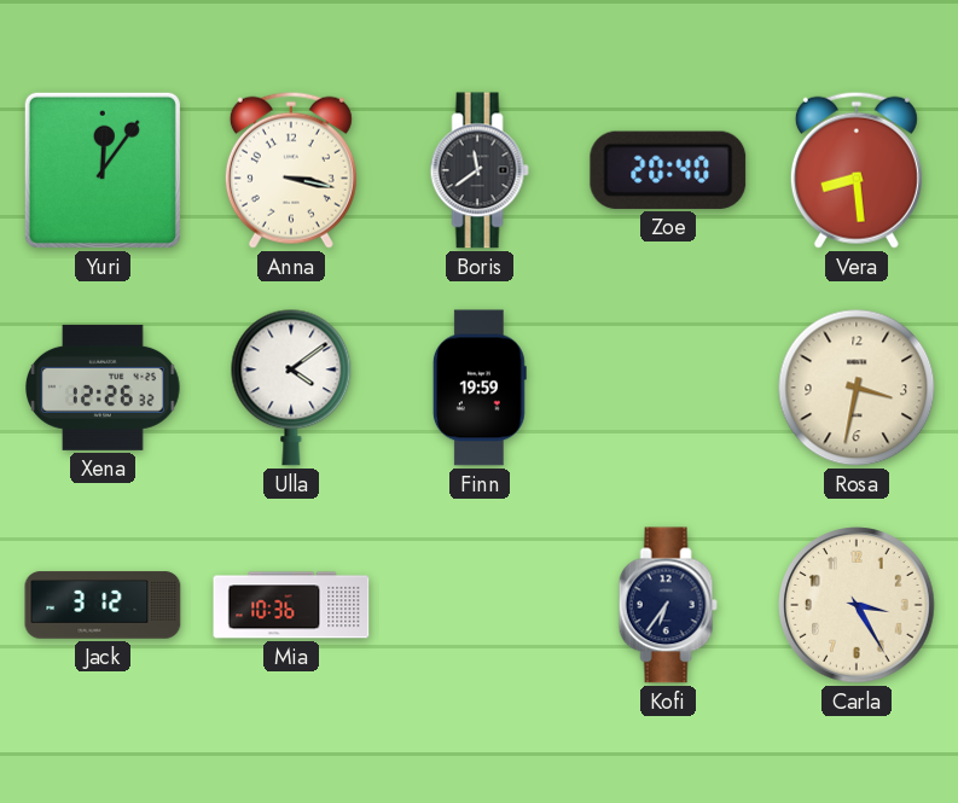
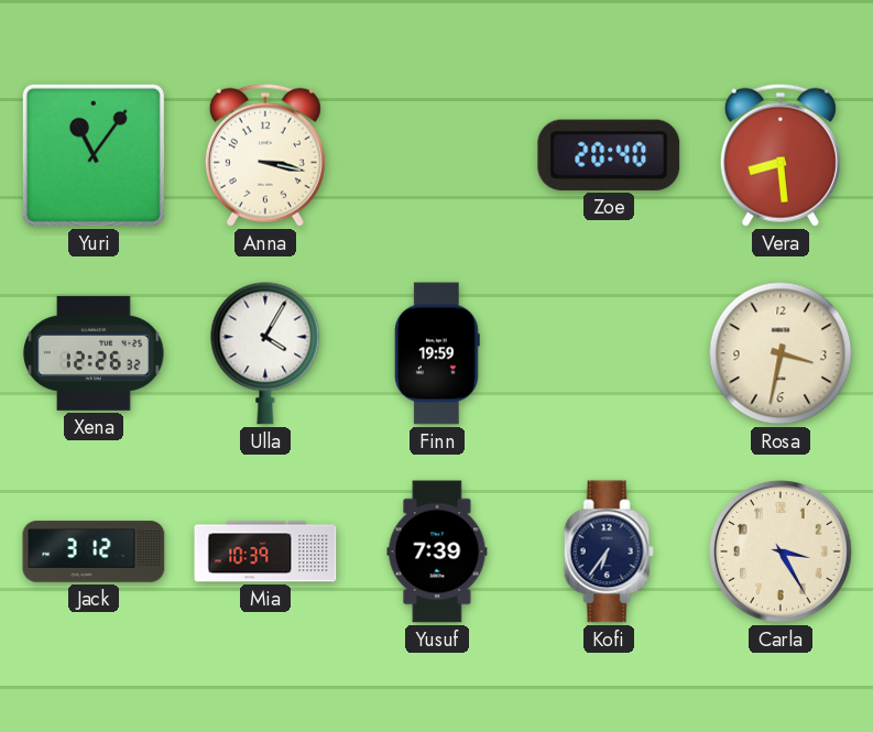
Yuri: 12:06 -> 11:06
Boris: 11:39 -> none
Ulla: 4:09 -> 4:05
Mia: 10:36 -> 10:39
Yusuf: none -> 7:39
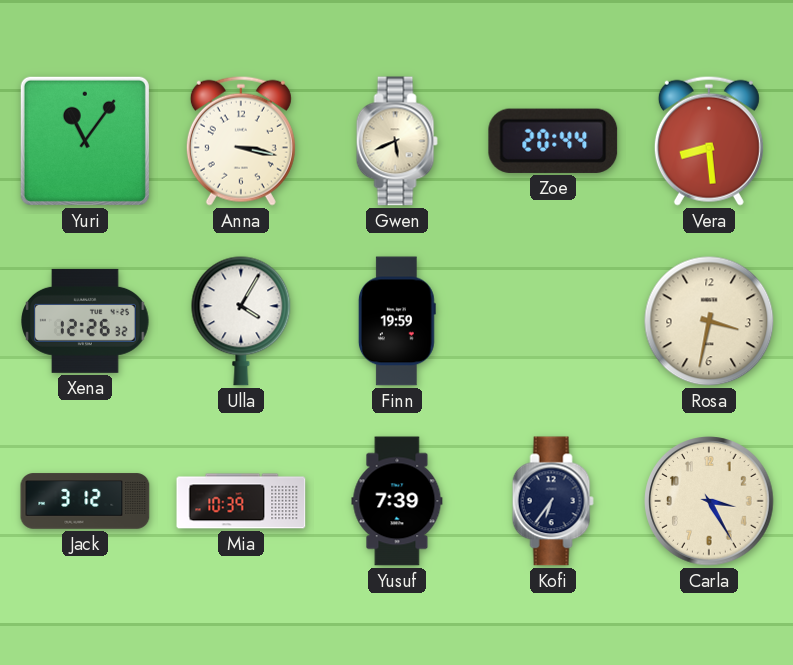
Gwen: none -> 5:41
Zoe: 20:40 -> 20:44
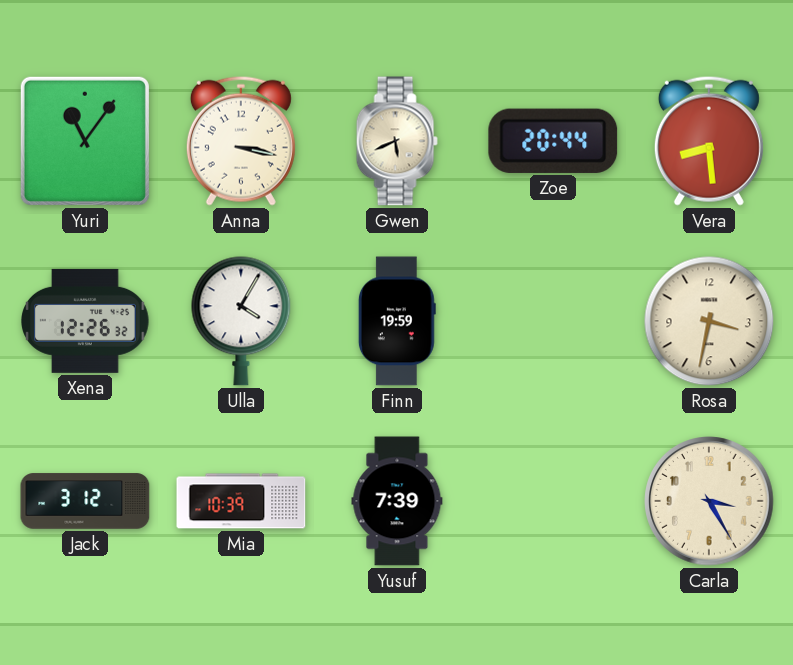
Kofi: 6:36 -> none
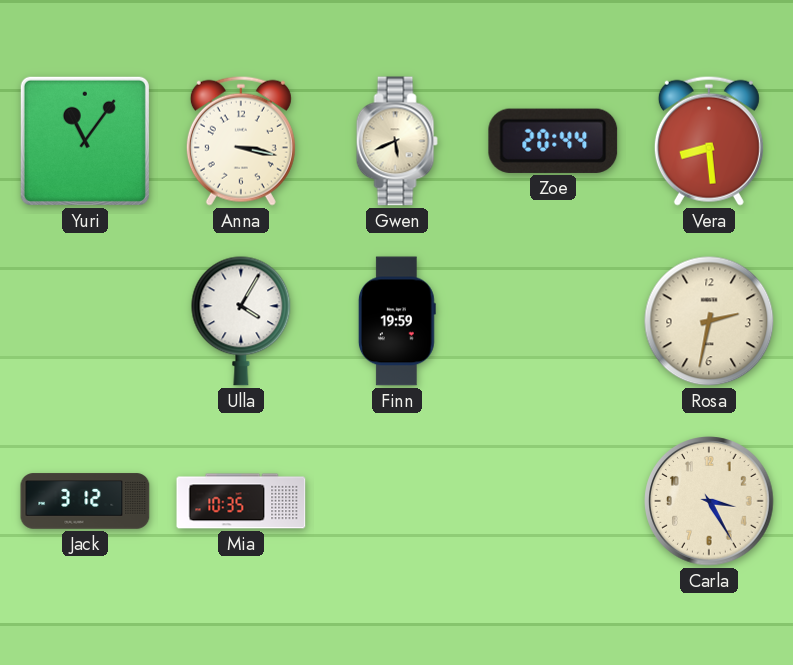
Xena: 12:26 -> none
Rosa: 3:32 -> 2:32
Mia: 10:39 -> 10:35
Yusuf: 7:39 -> none
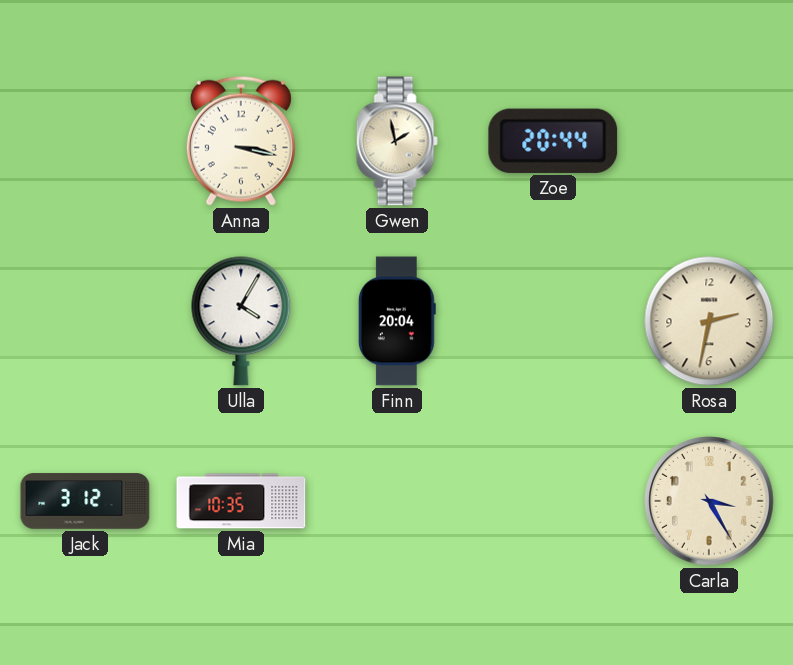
Yuri: 11:06 -> none
Gwen: 5:41 -> 1:58
Vera: 8:29 -> none
Finn: 19:59 -> 20:04
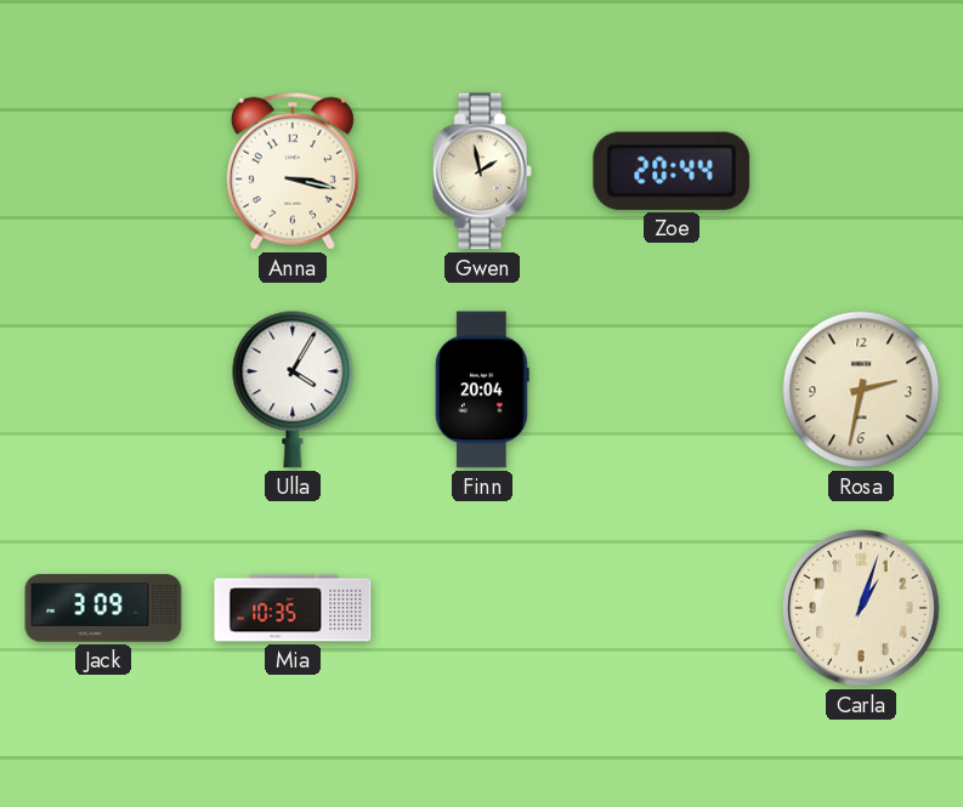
Jack: 3:12 -> 3:09
Carla: 3:25 -> 1:03
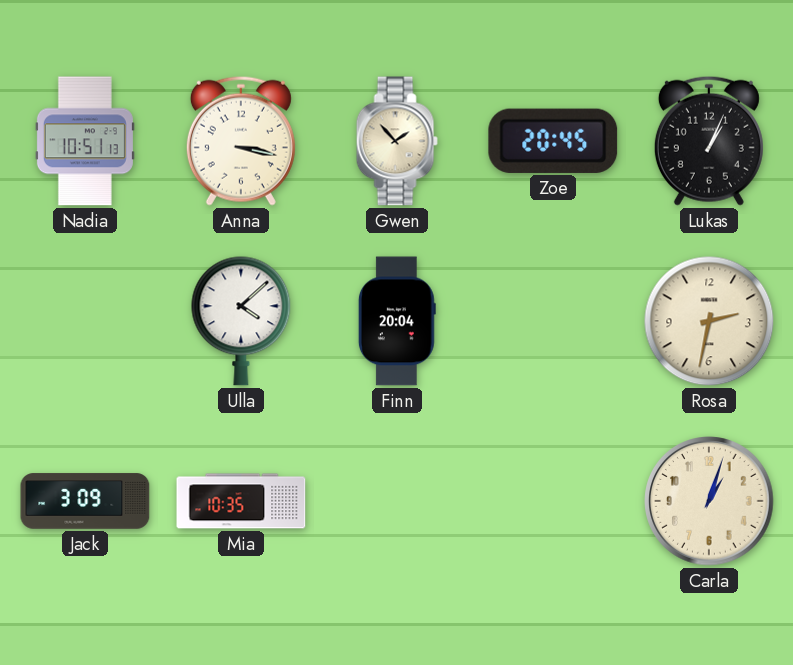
Nadia: none -> 10:51
Gwen: 1:58 -> 1:53
Zoe: 20:44 -> 20:45
Lukas: none -> 1:04
Ulla: 4:05 -> 4:08
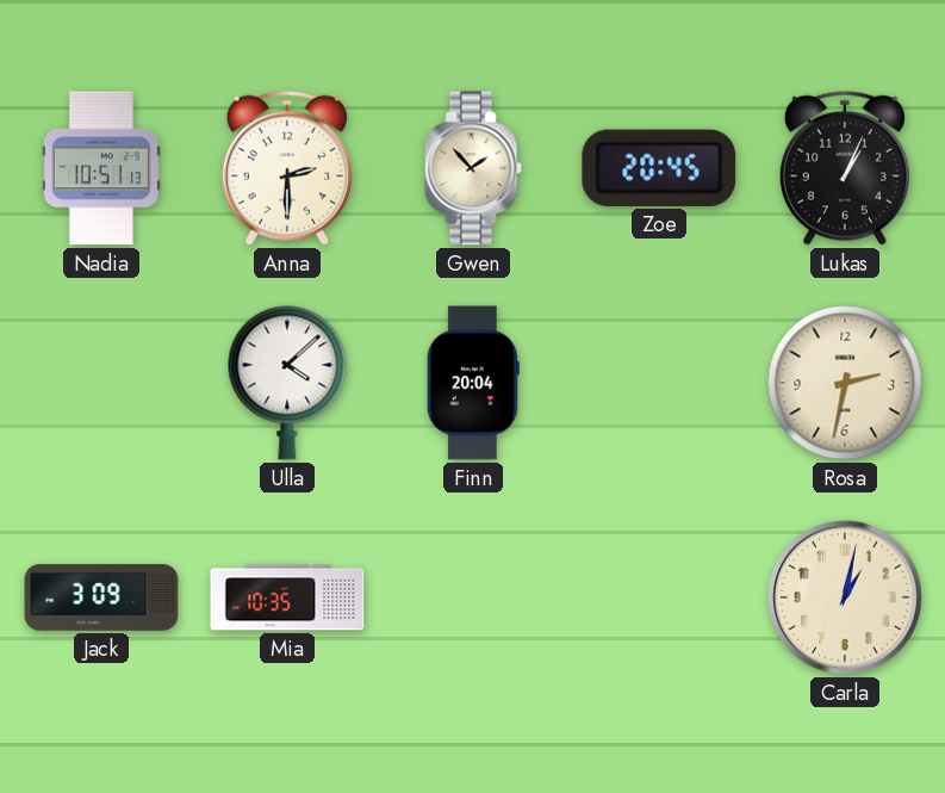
Anna: 3:17 -> 2:30
Carla: 1:03 -> 1:02
